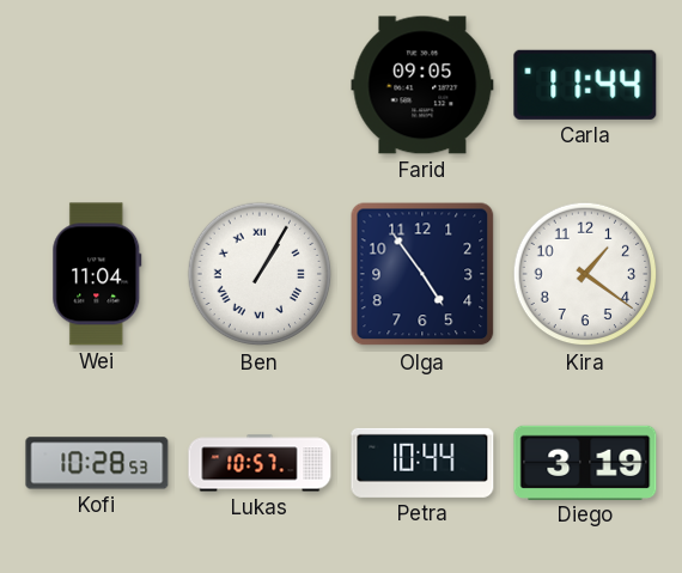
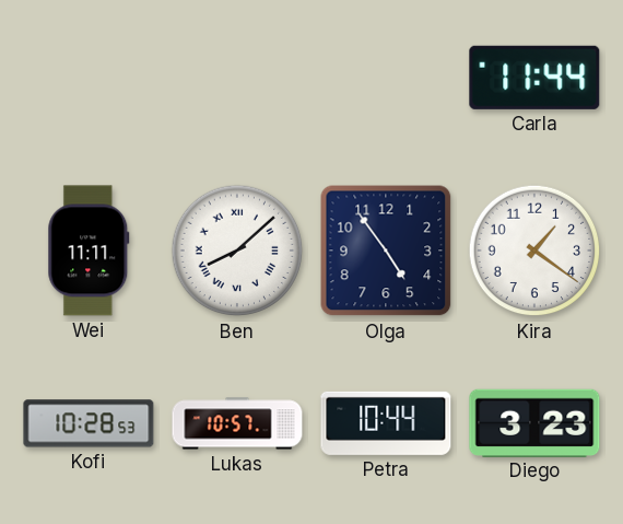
Farid: 09:05 -> none
Wei: 11:04 -> 11:11
Ben: 1:05 -> 8:08
Diego: 3:19 -> 3:23
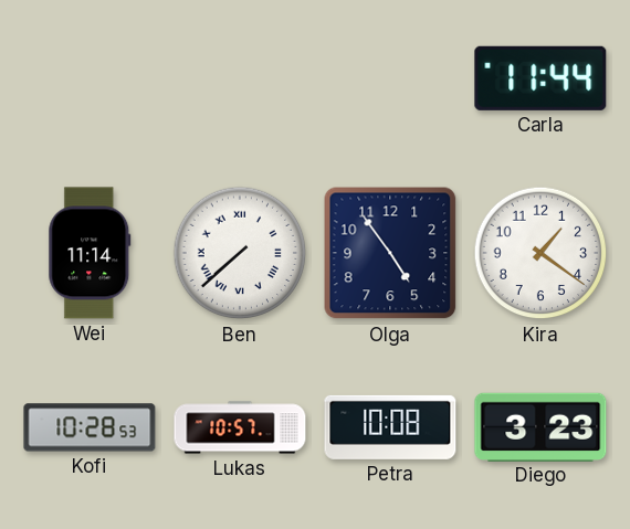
Wei: 11:11 -> 11:14
Ben: 8:08 -> 7:38
Petra: 10:44 -> 10:08
